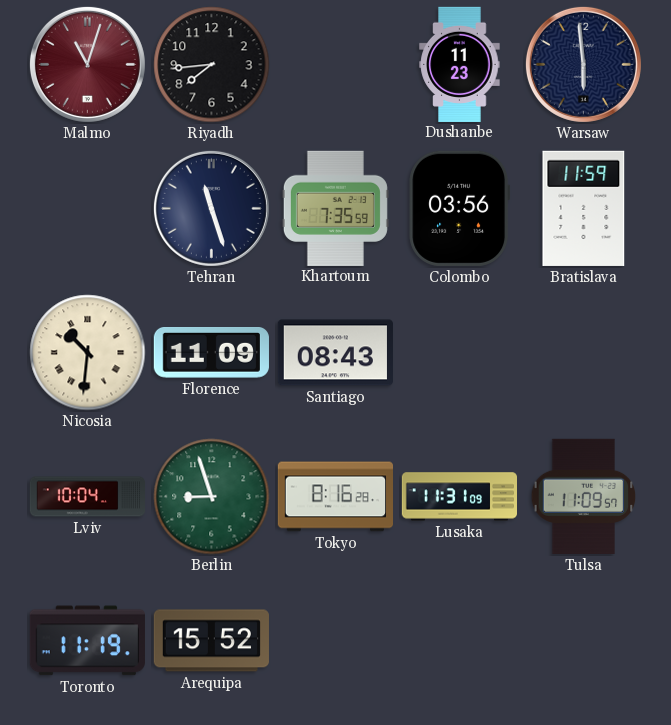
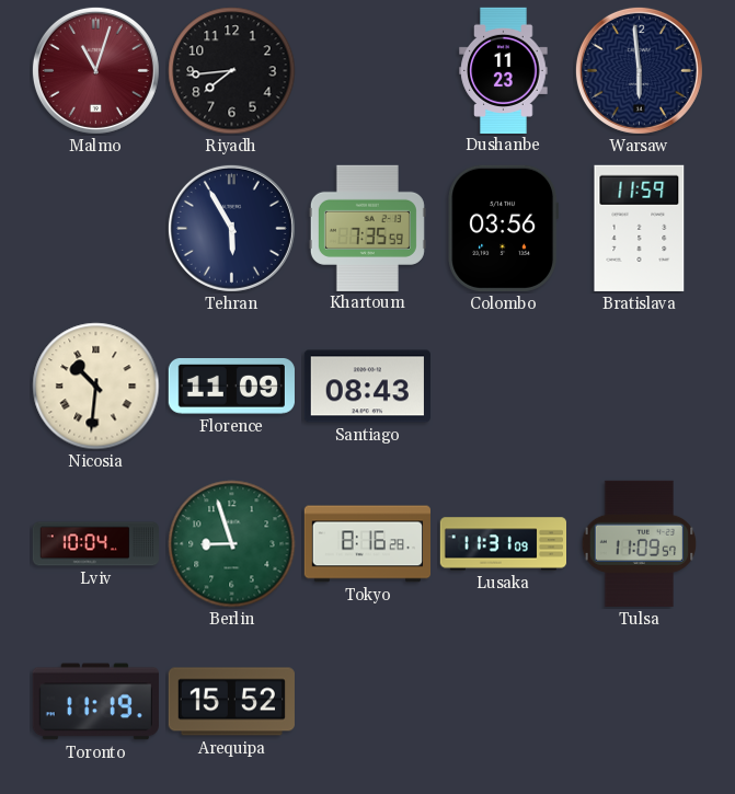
Tehran: 11:27 -> 5:55
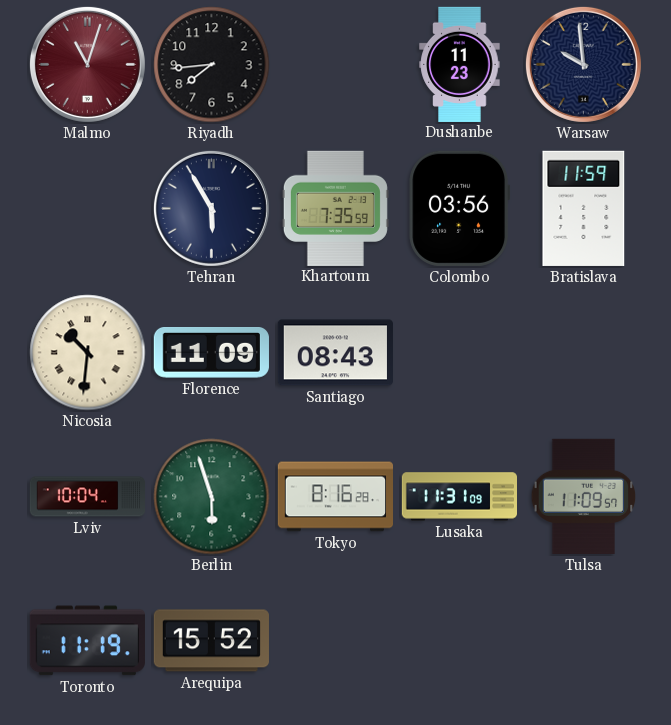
Warsaw: 5:59 -> 9:59
Berlin: 8:57 -> 5:57
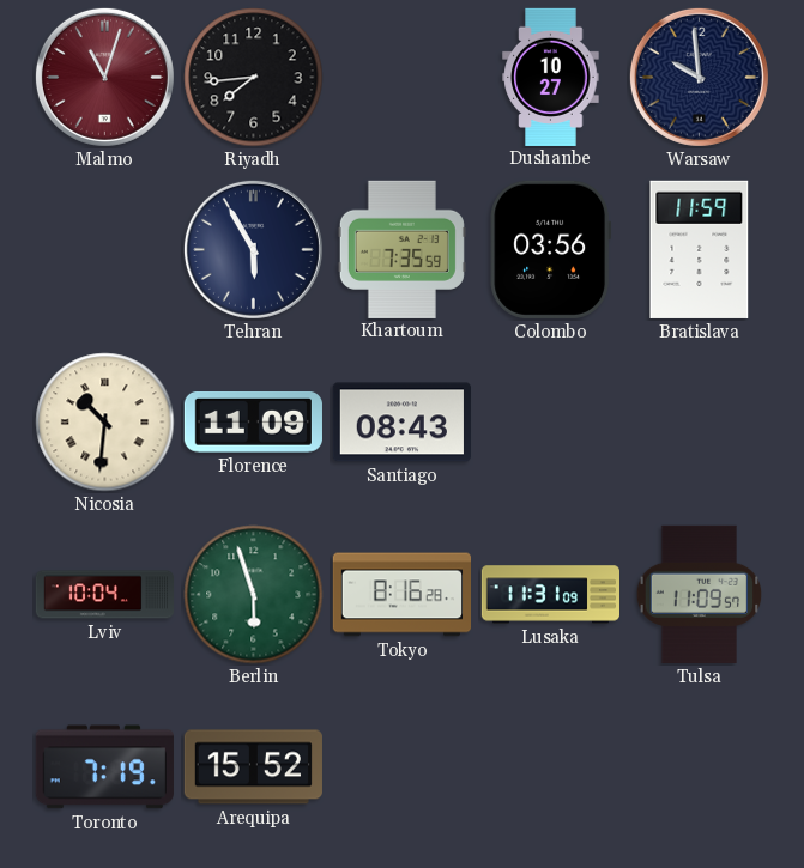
Dushanbe: 11:23 -> 10:27
Toronto: 11:19 -> 7:19
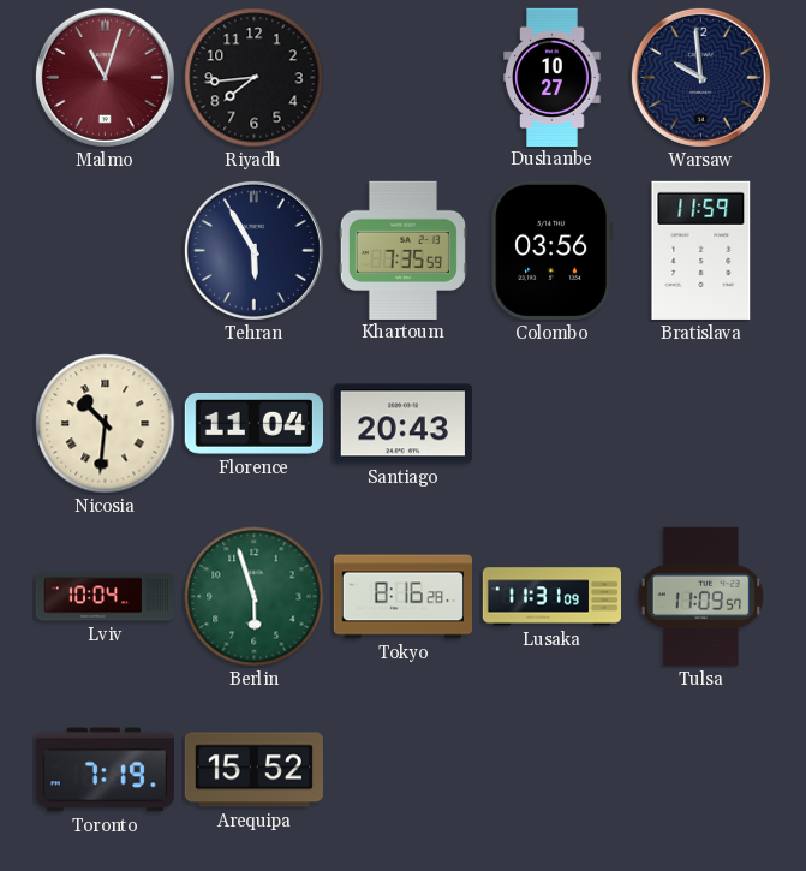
Florence: 11:09 -> 11:04
Santiago: 08:43 -> 20:43
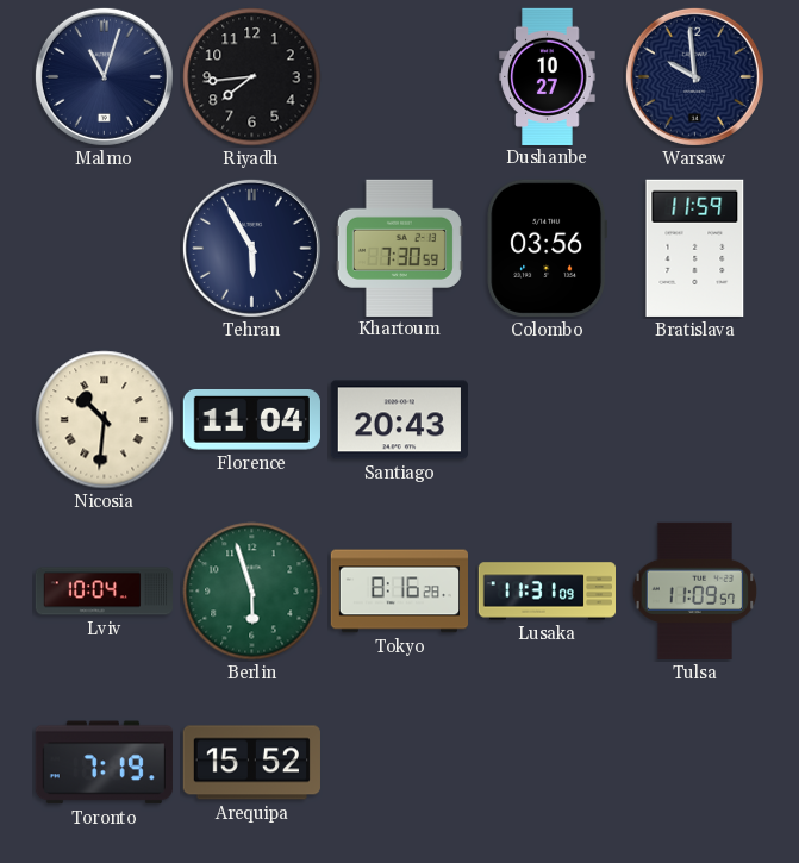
Malmo dial: burgundy -> navy
Khartoum: 7:35 -> 7:30
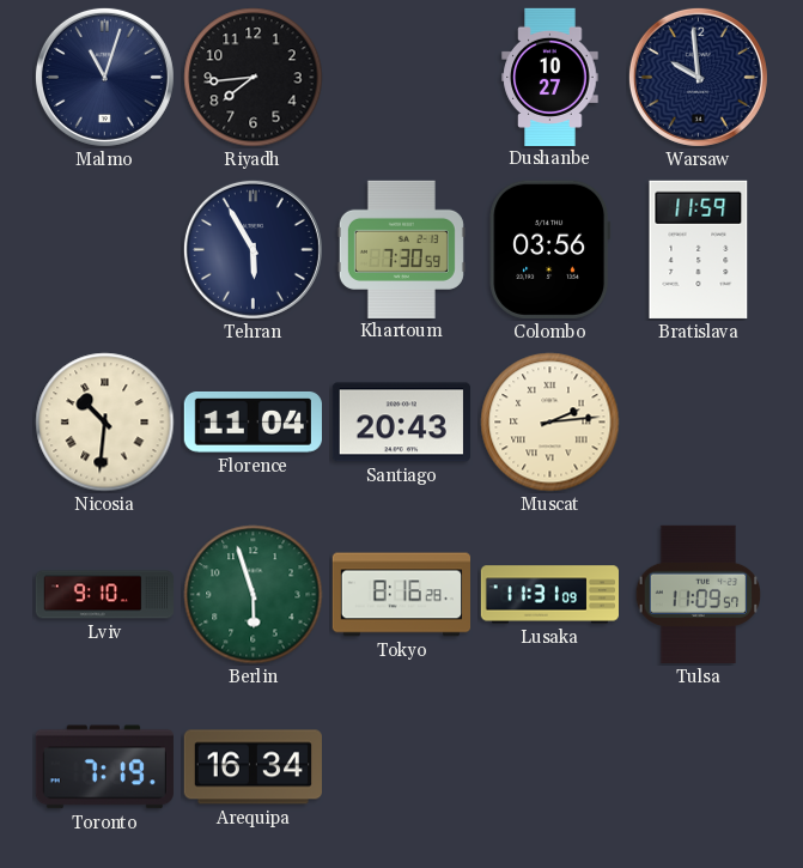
Muscat: none -> 2:14
Lviv: 10:04 -> 9:10
Arequipa: 15:52 -> 16:34
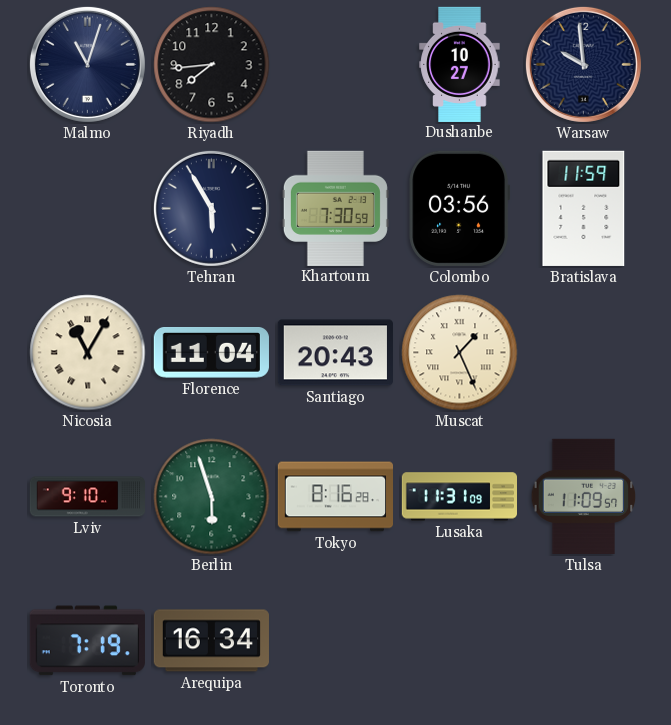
Nicosia: 10:31 -> 11:05
Muscat: 2:14 -> 1:26
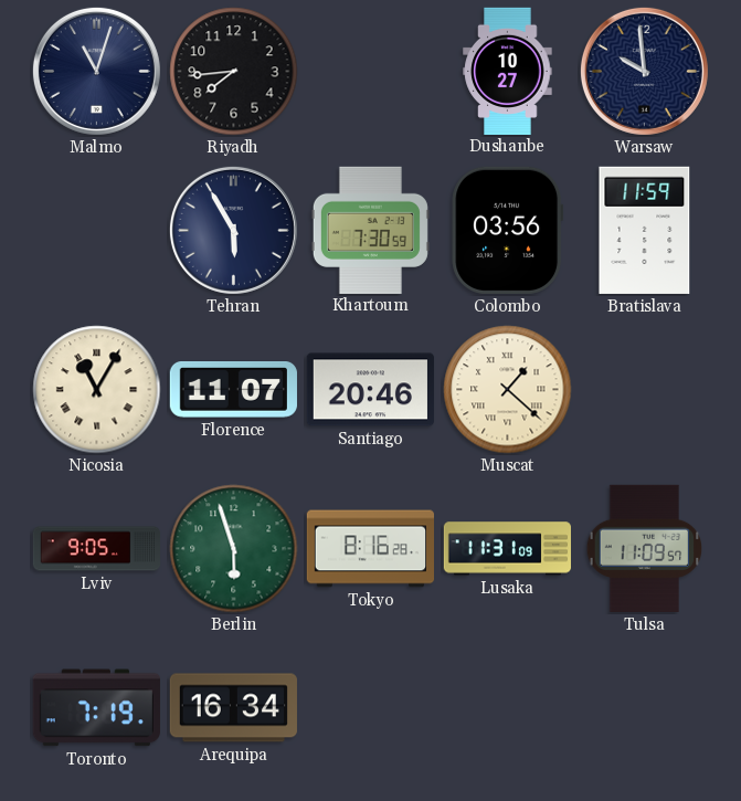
Florence: 11:04 -> 11:07
Santiago: 20:43 -> 20:46
Muscat: 1:26 -> 1:22
Lviv: 9:10 -> 9:05
